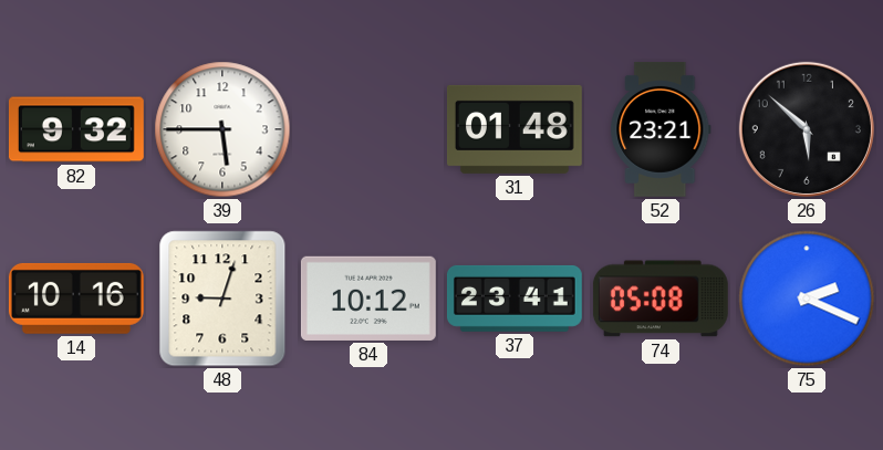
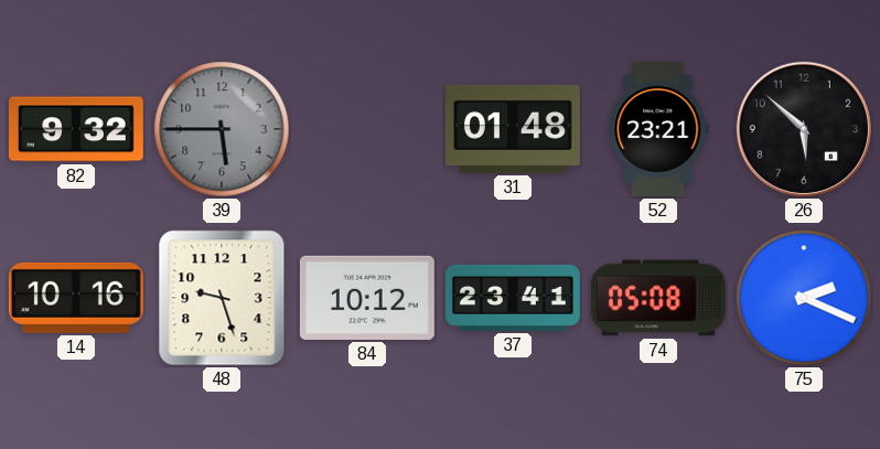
39 dial: white -> grey
48: 9:03 -> 9:27
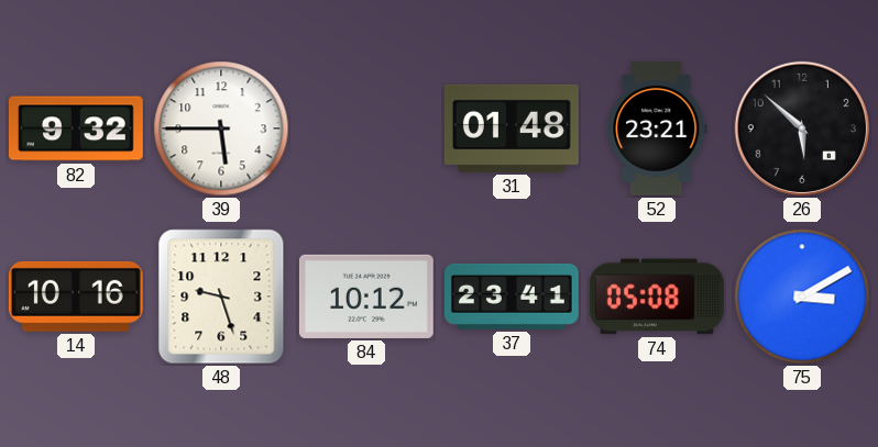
39 dial: grey -> white
75: 2:19 -> 3:10
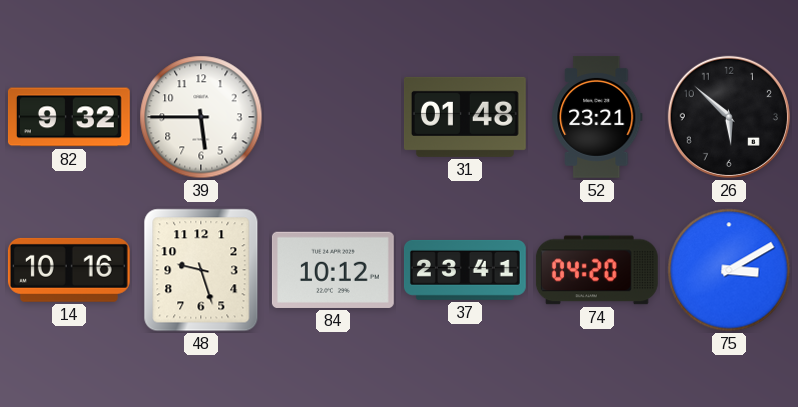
74: 05:08 -> 04:20
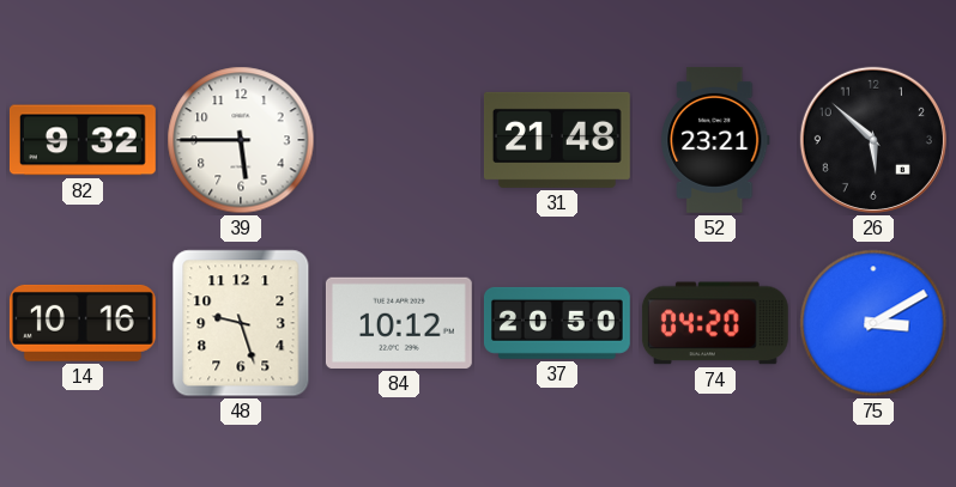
31: 01:48 -> 21:48
37: 23:41 -> 20:50
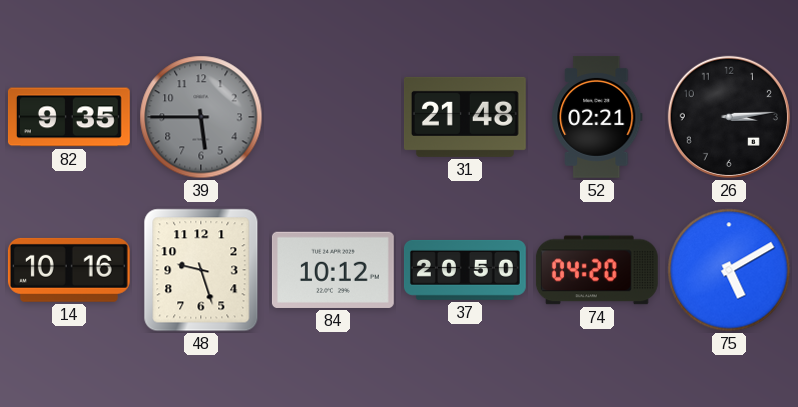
82: 9:32 -> 9:35
39 dial: white -> grey
52: 23:21 -> 02:21
26: 5:52 -> 3:14
75: 3:10 -> 5:10
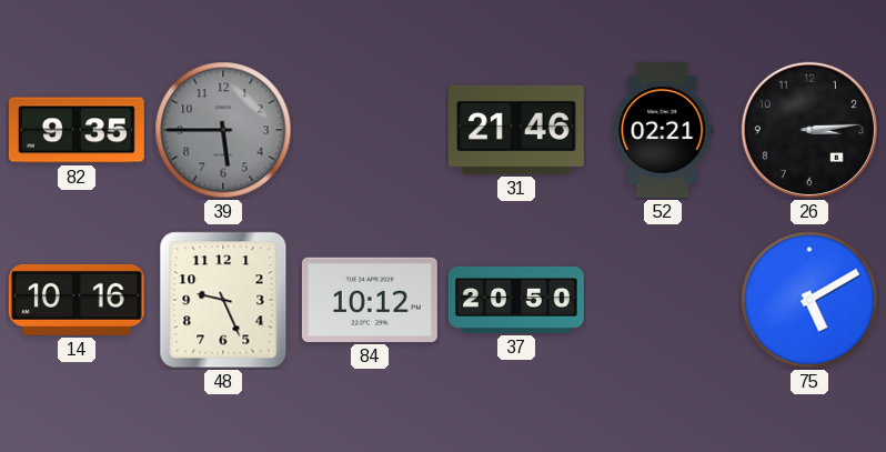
31: 21:48 -> 21:46
48: 9:27 -> 9:26
74: 04:20 -> none
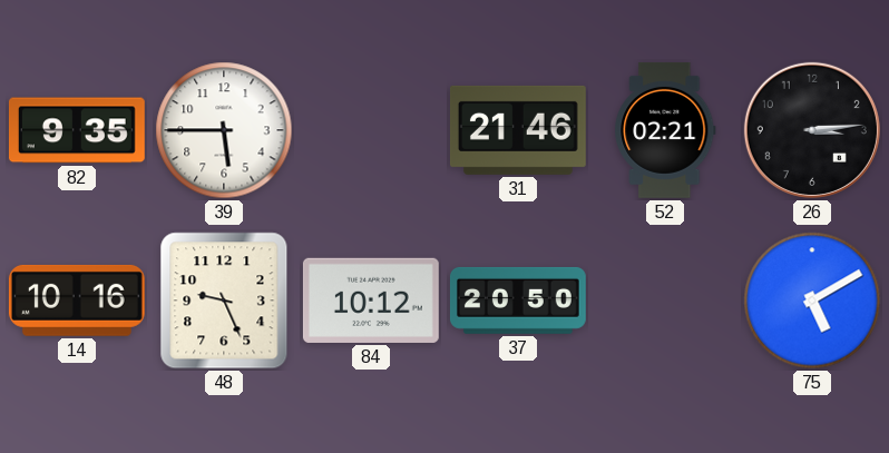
39 dial: grey -> white
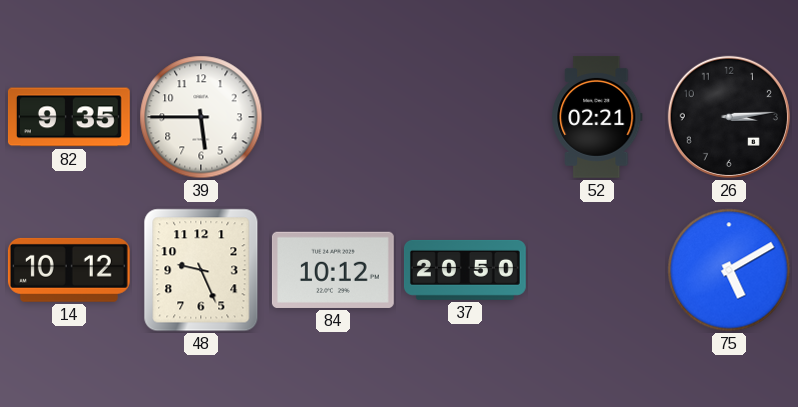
31: 21:46 -> none
14: 10:16 -> 10:12
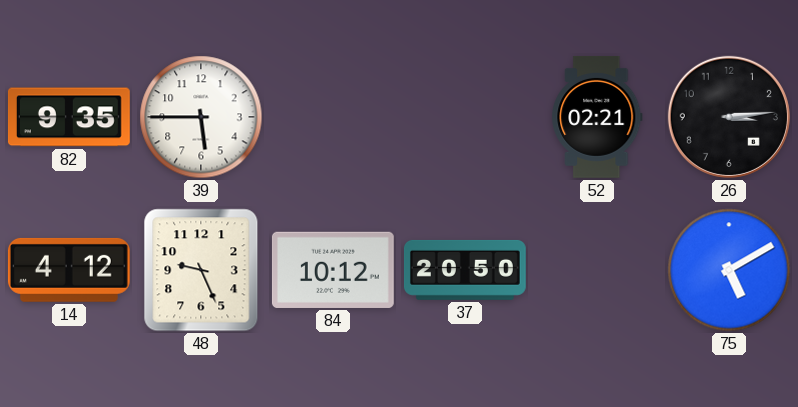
14: 10:12 -> 4:12
